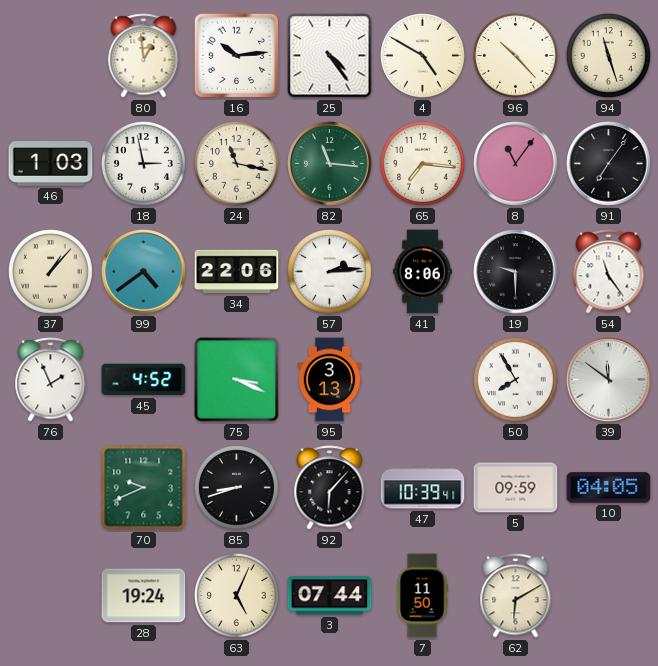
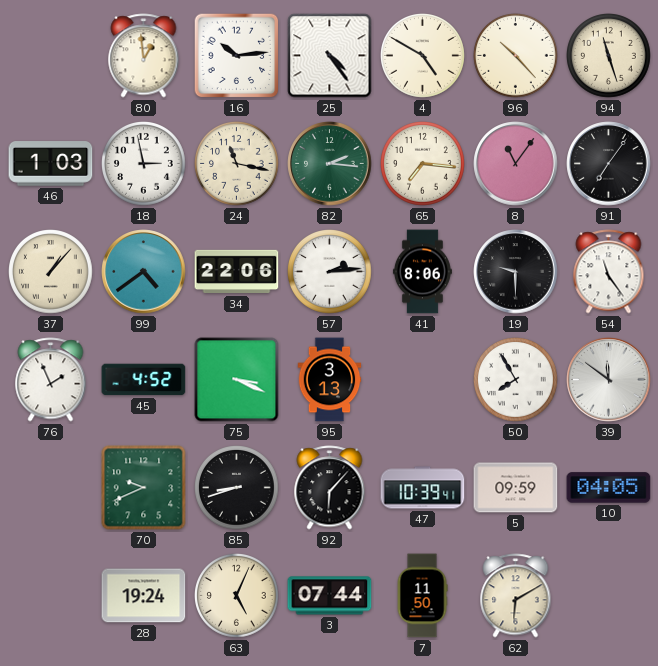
82: 11:16 -> 2:16
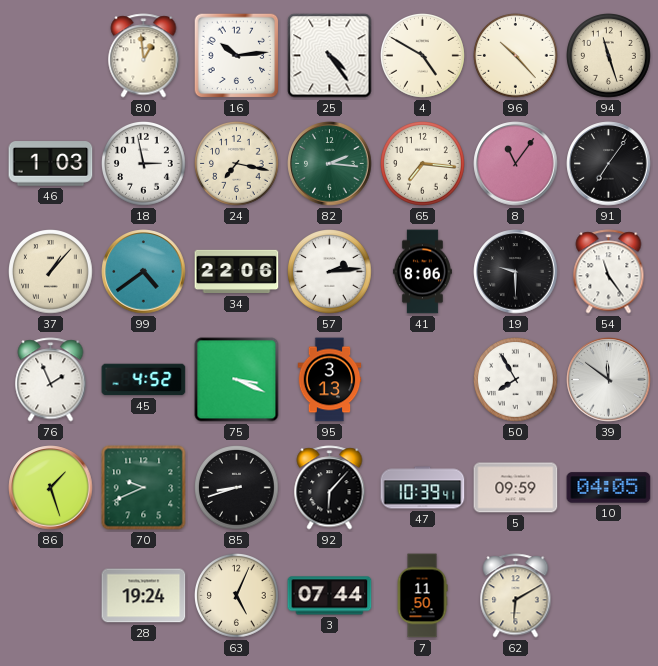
24: 11:17 -> 7:17
86: none -> 1:27
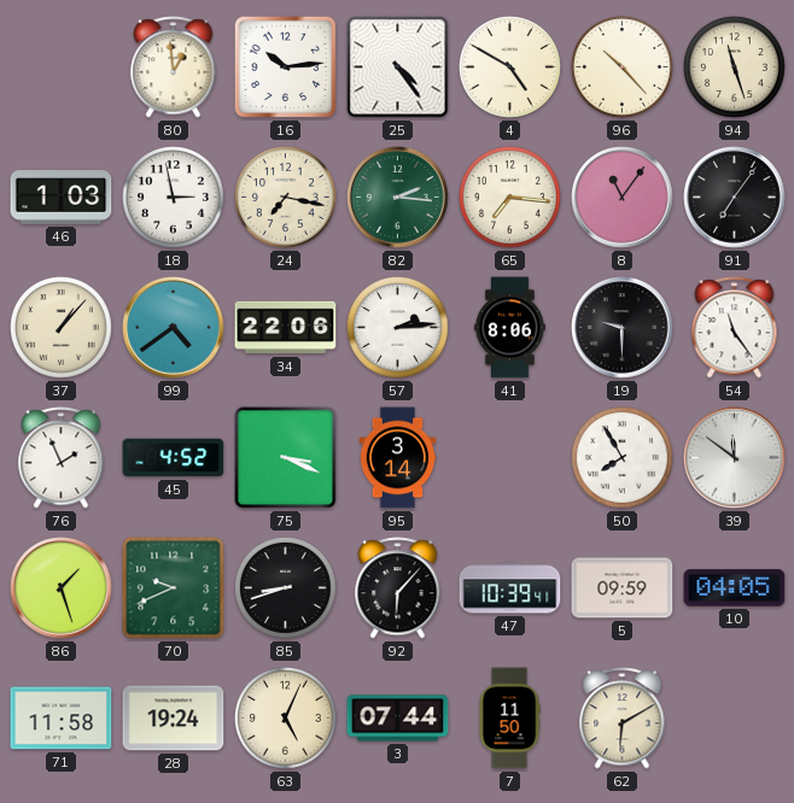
95: 3:13 -> 3:14
71: none -> 11:58
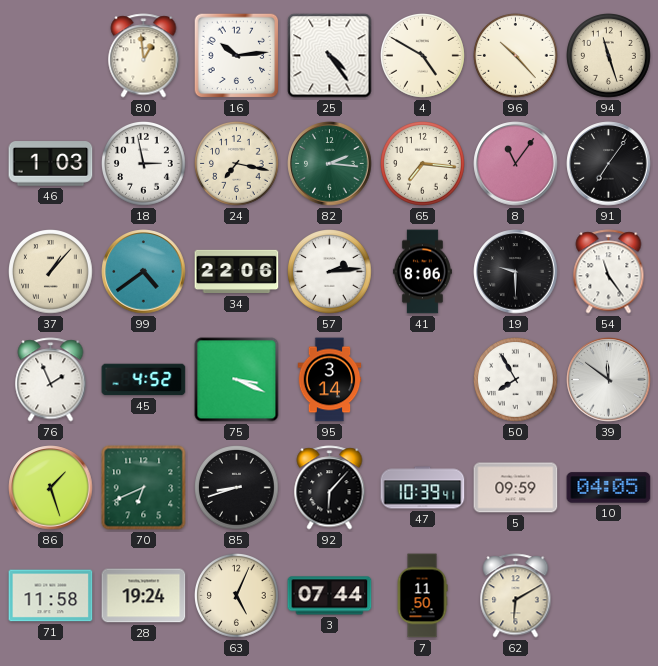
70: 9:41 -> 6:41
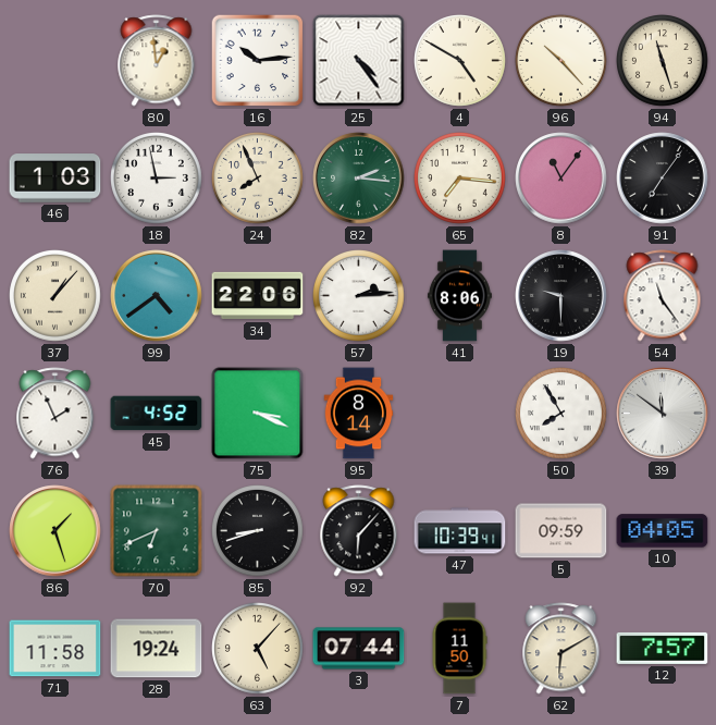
24: 7:17 -> 7:56
95: 3:14 -> 8:14
63: 5:04 -> 5:07
12: none -> 7:57
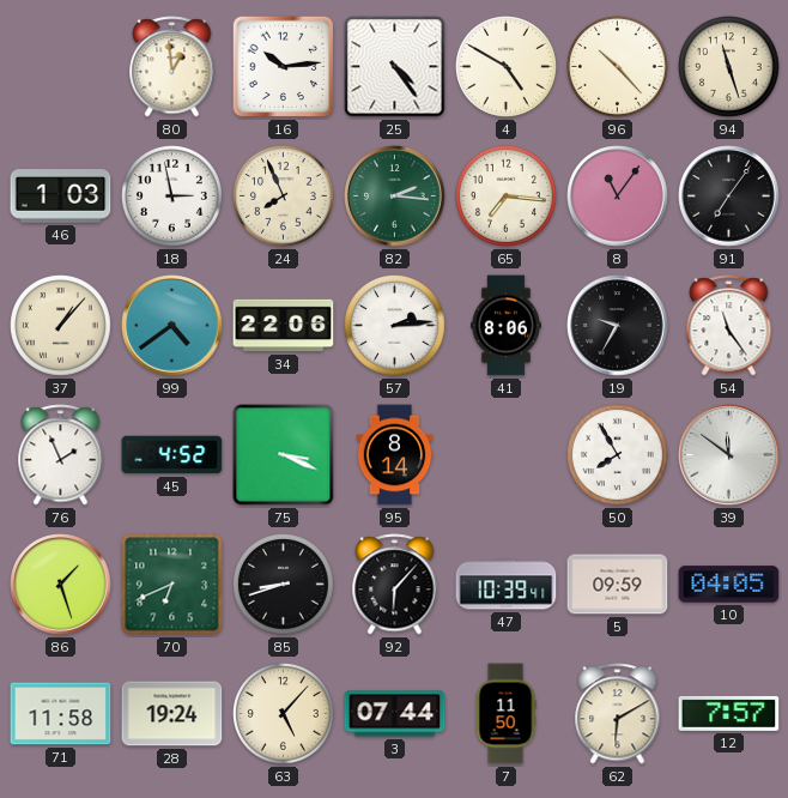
19: 9:30 -> 9:35
